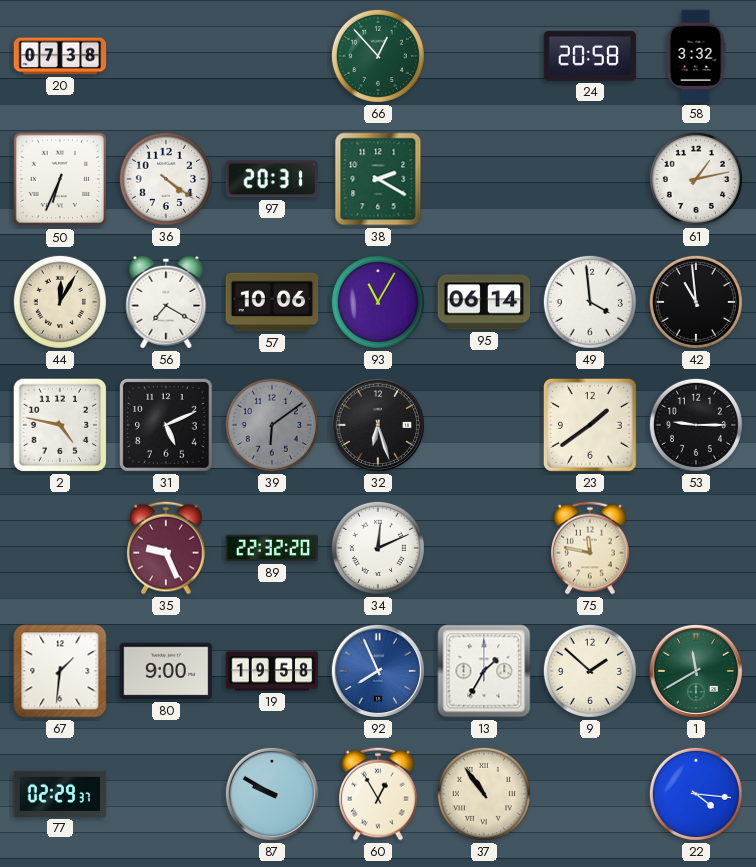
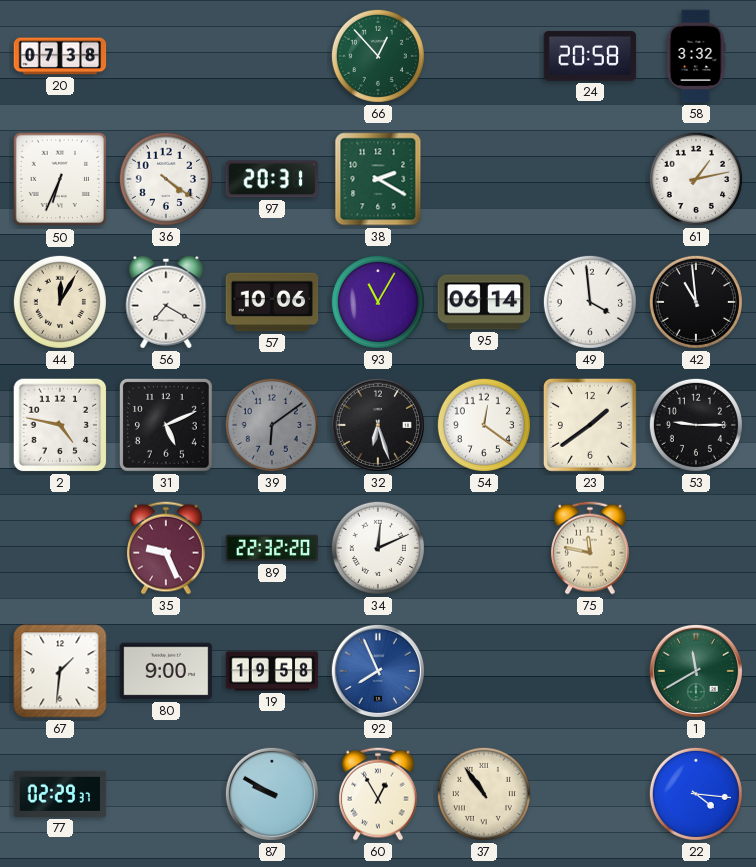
54: none -> 12:21
13: 1:35 -> none
9: 1:52 -> none
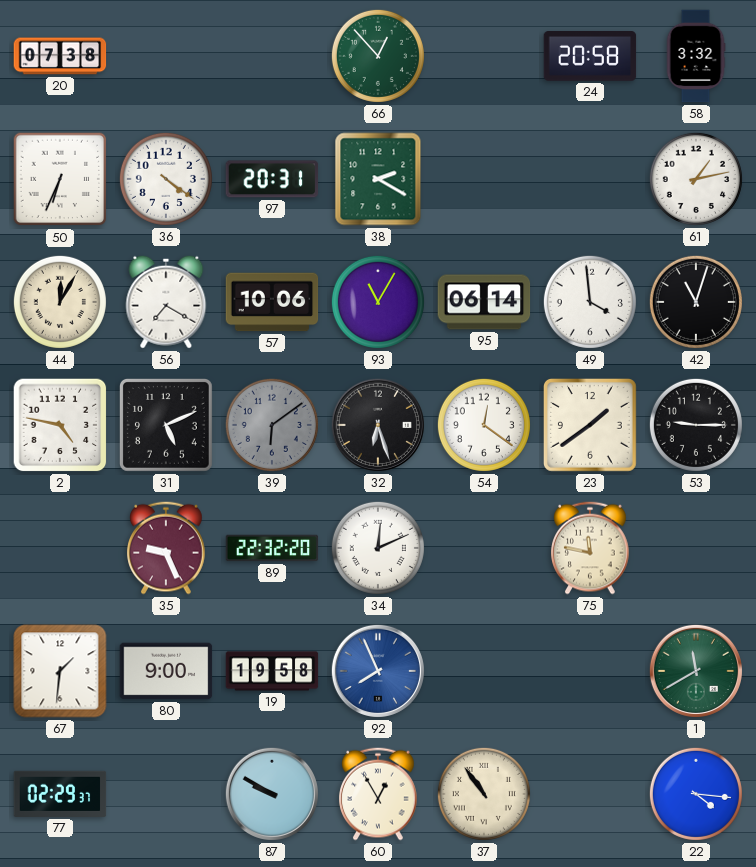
42: 10:59 -> 11:03
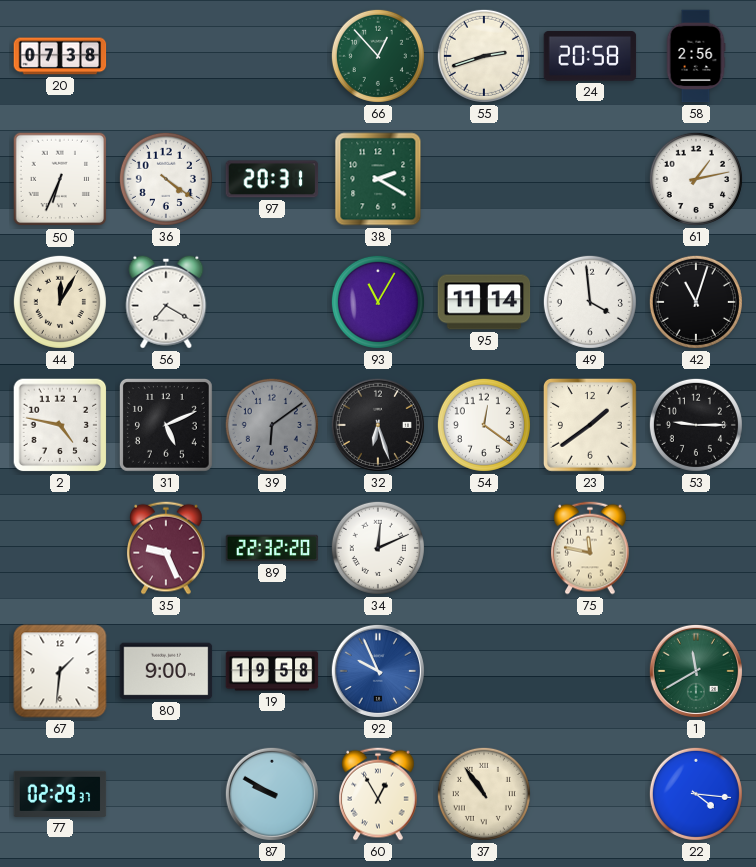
55: none -> 2:42
58: 3:32 -> 2:56
57: 10:06 -> none
95: 06:14 -> 11:14
92: 7:56 -> 9:56
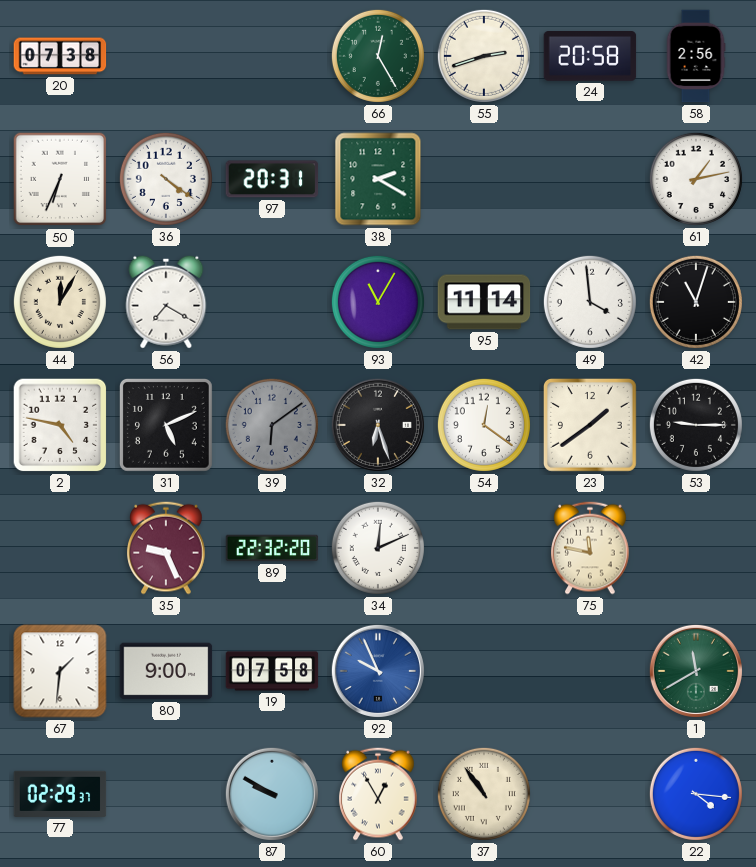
66: 12:53 -> 12:25
19: 19:58 -> 07:58
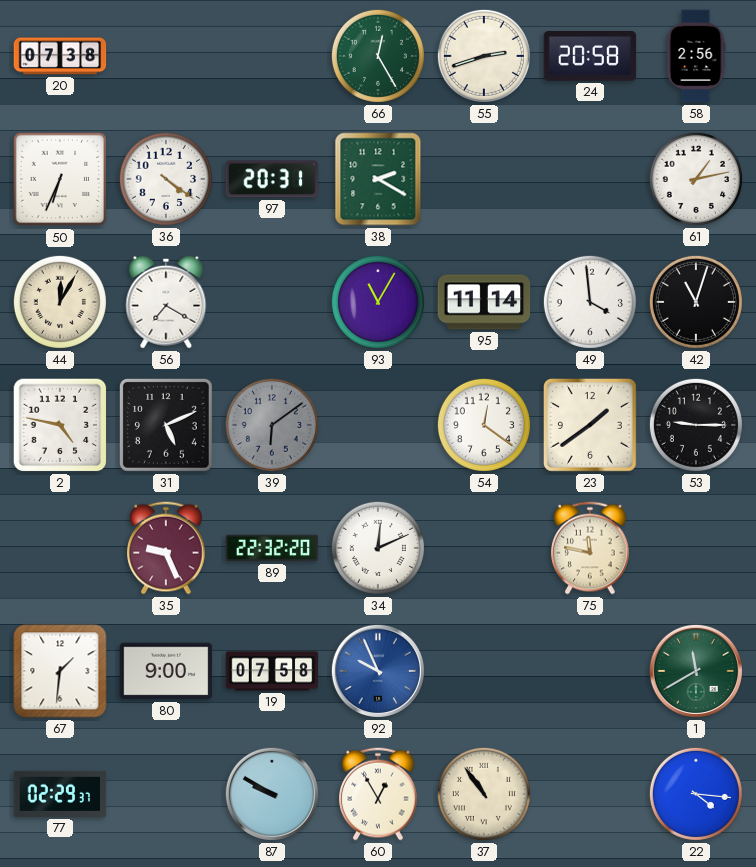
32: 6:27 -> none
